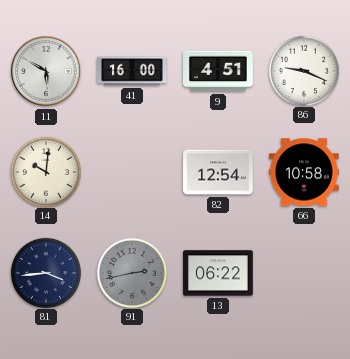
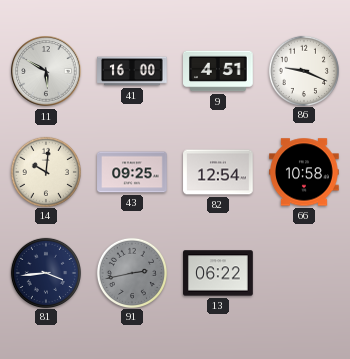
43: none -> 09:25
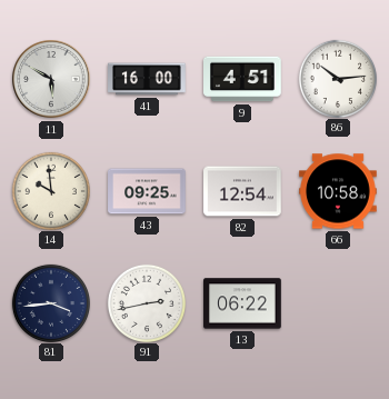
86: 9:19 -> 10:14
14: 10:01 -> 9:59
91 dial: grey -> white
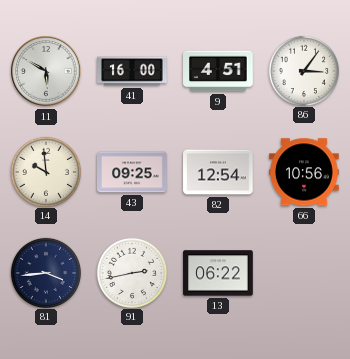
86: 10:14 -> 3:06
66: 10:58 -> 10:56
